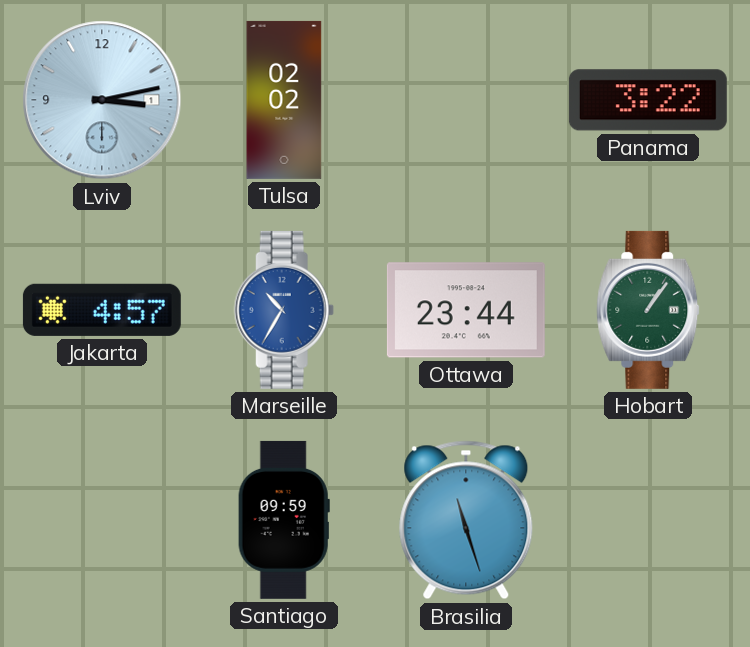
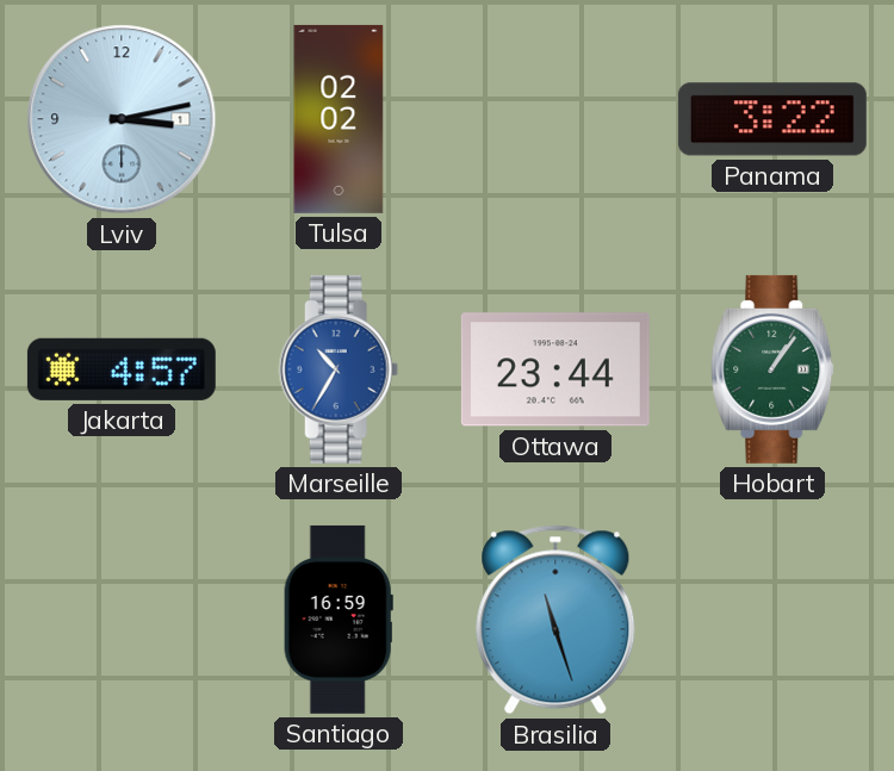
Santiago: 09:59 -> 16:59
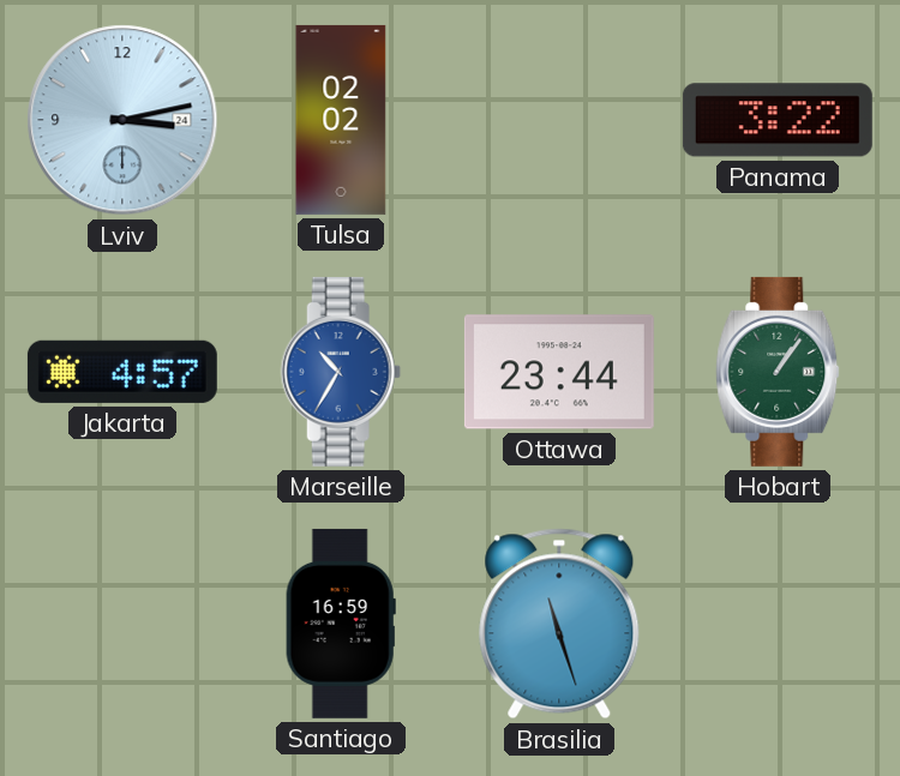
Lviv date: 1 -> 24
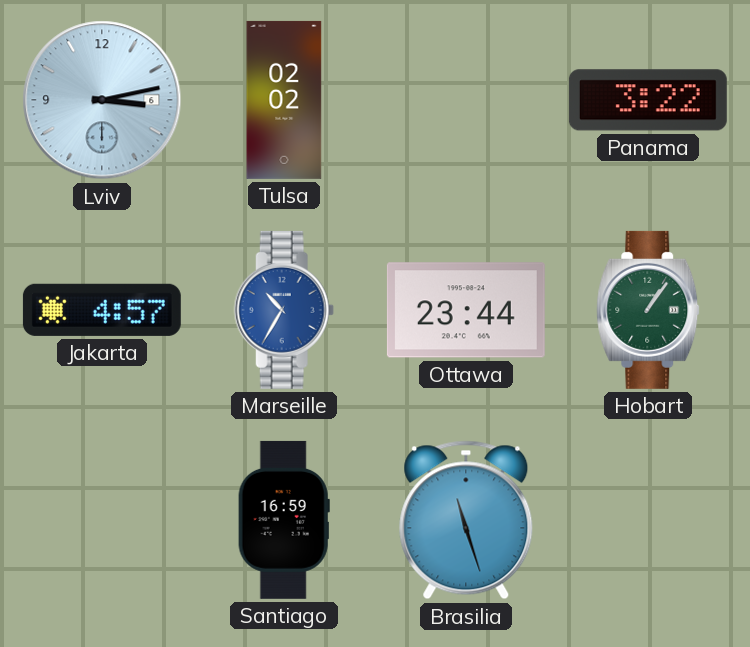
Lviv date: 24 -> 6
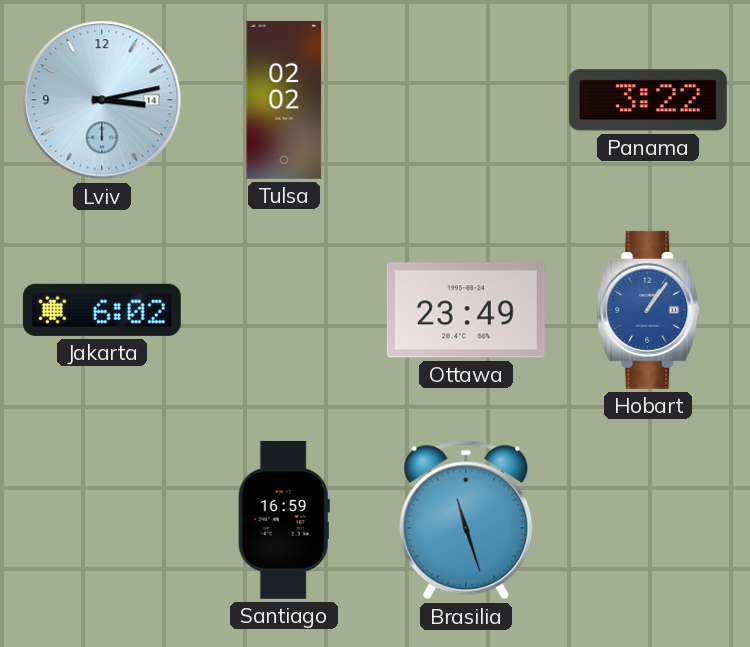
Lviv date: 6 -> 14
Jakarta: 4:57 -> 6:02
Marseille: 10:35 -> none
Ottawa: 23:44 -> 23:49
Hobart dial: green -> blue
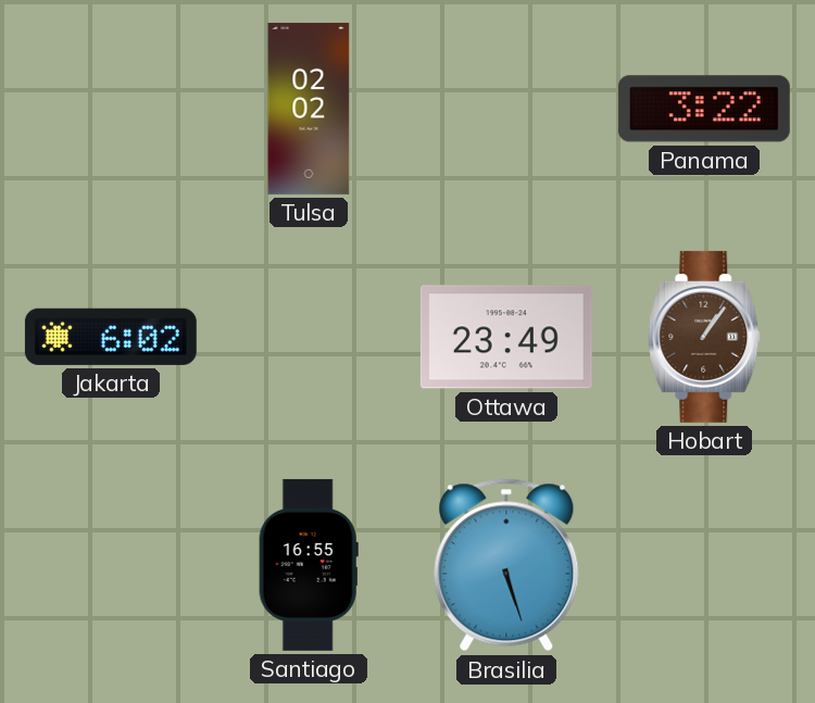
Lviv: 3:13 -> none
Hobart dial: blue -> brown
Santiago: 16:59 -> 16:55
Brasilia: 11:27 -> 5:27
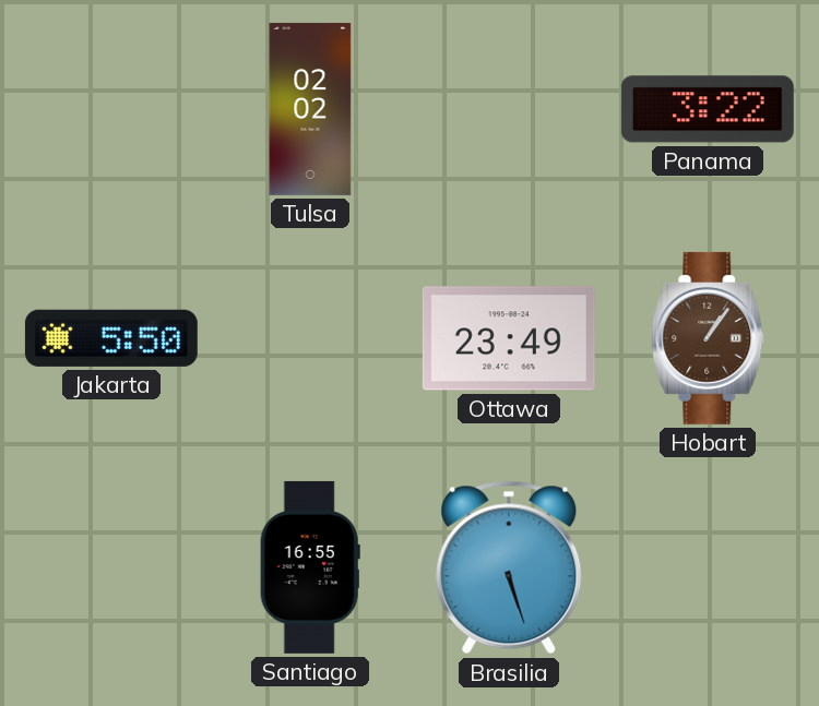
Jakarta: 6:02 -> 5:50
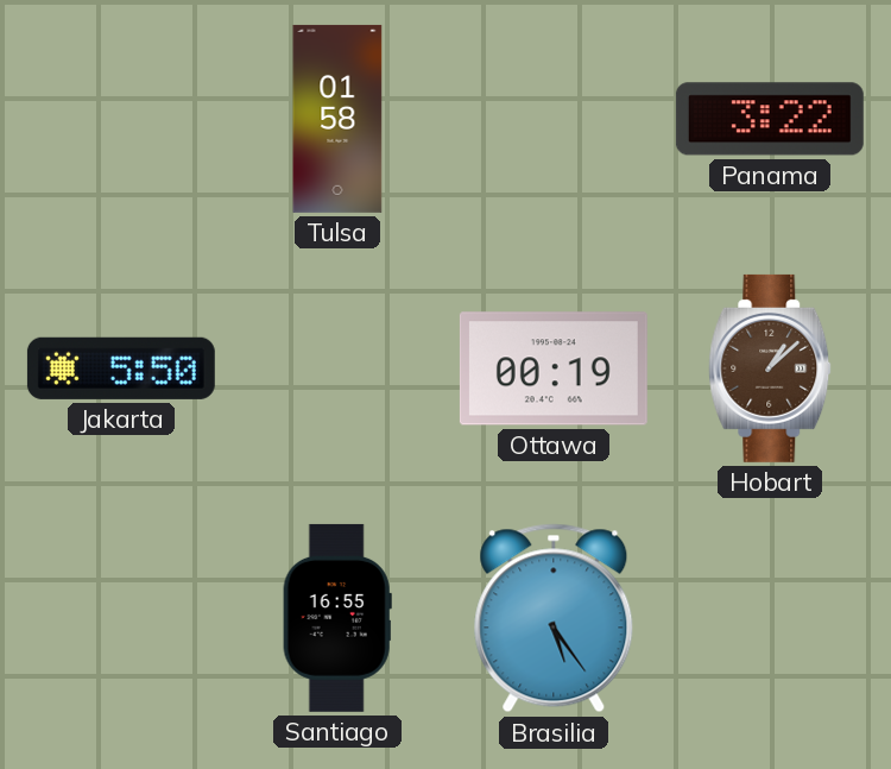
Tulsa: 02:02 -> 01:58
Ottawa: 23:49 -> 00:19
Hobart: 1:06 -> 1:08
Brasilia: 5:27 -> 5:24
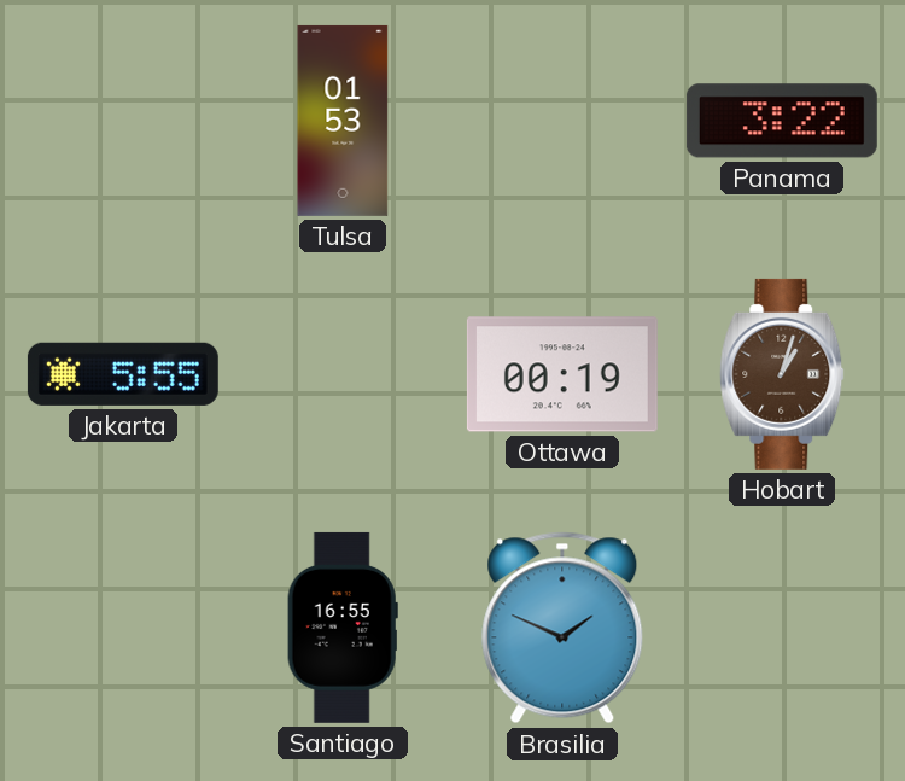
Tulsa: 01:58 -> 01:53
Jakarta: 5:50 -> 5:55
Hobart: 1:08 -> 1:03
Brasilia: 5:24 -> 1:49
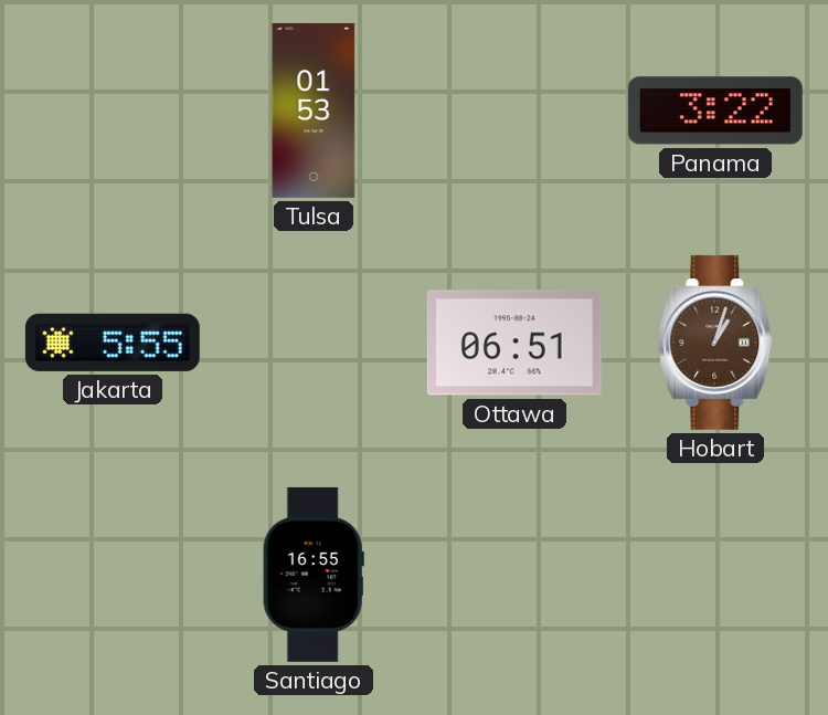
Ottawa: 00:19 -> 06:51
Brasilia: 1:49 -> none
